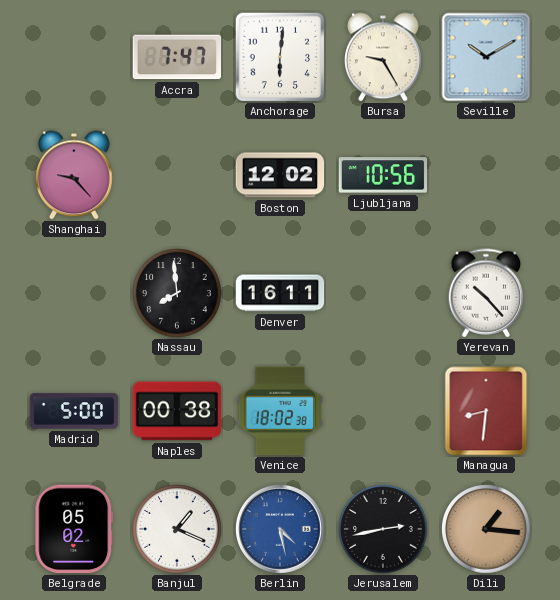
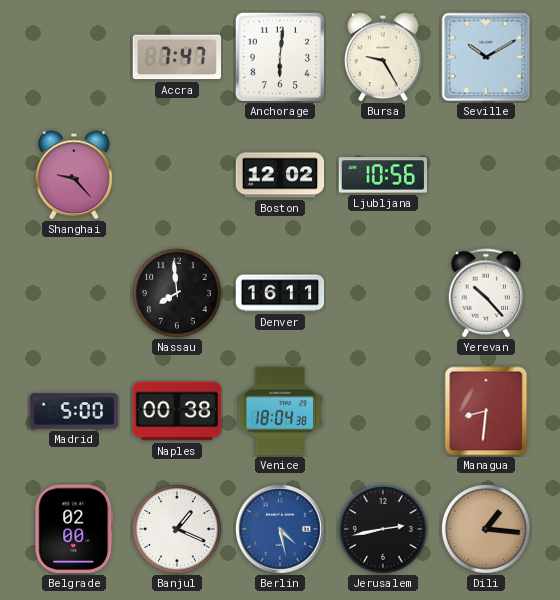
Venice: 18:02 -> 18:04
Belgrade: 05:02 -> 02:00
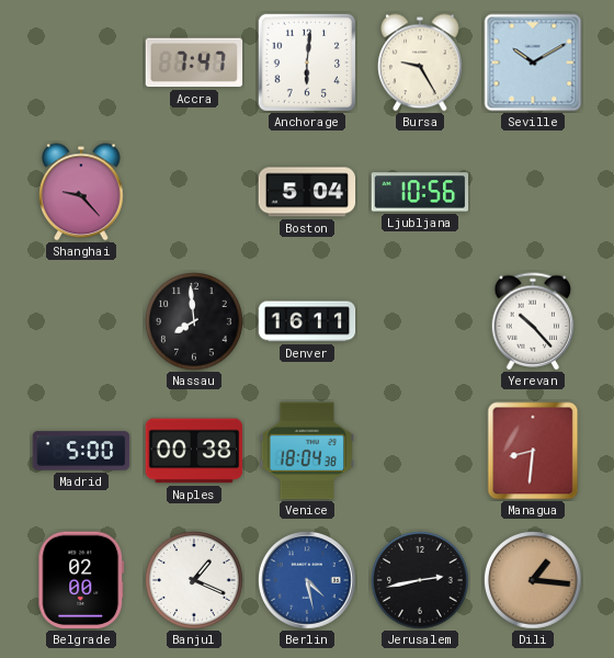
Boston: 12:02 -> 5:04
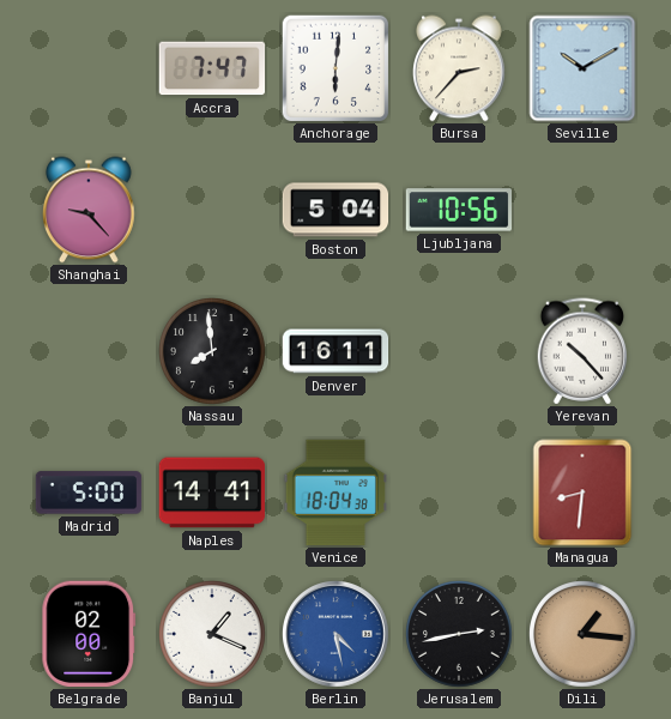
Bursa: 9:25 -> 2:37
Naples: 00:38 -> 14:41
